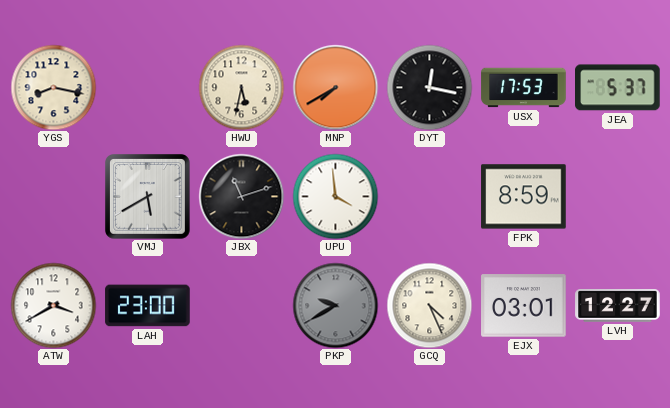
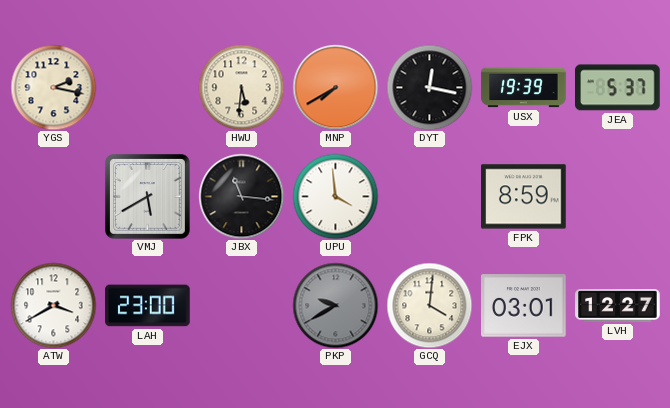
YGS: 8:17 -> 2:17
HWU: 5:32 -> 5:31
USX: 17:53 -> 19:39
JBX: 11:12 -> 11:16
GCQ: 4:26 -> 4:01
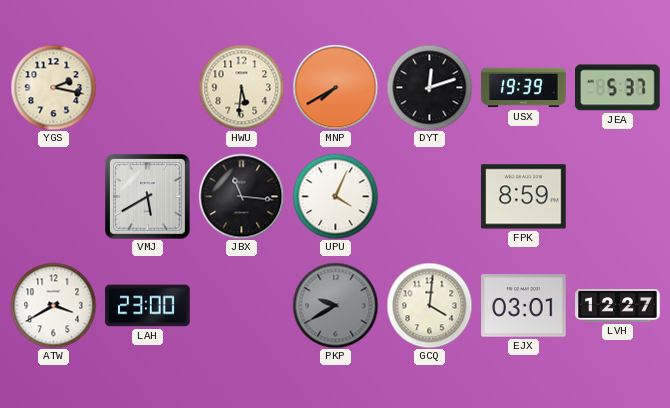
DYT: 12:17 -> 12:12
UPU: 3:59 -> 4:04
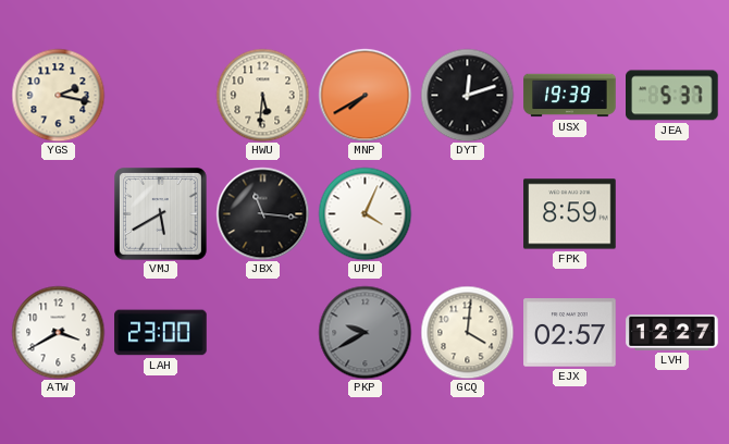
EJX: 03:01 -> 02:57
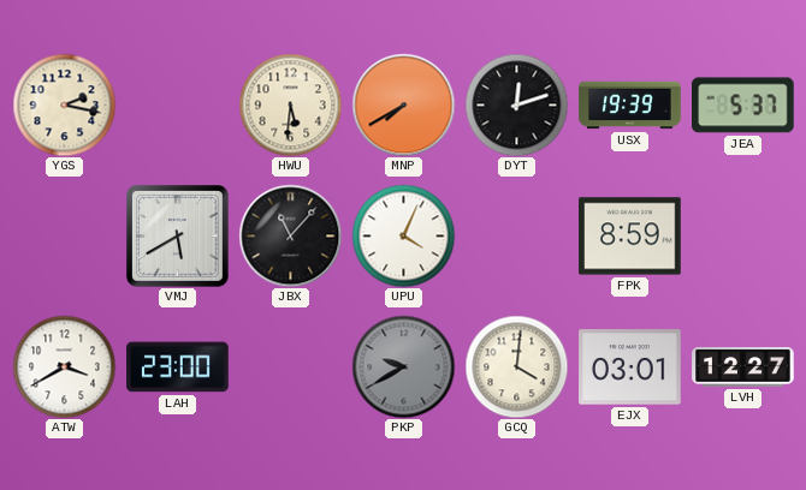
JBX: 11:16 -> 11:07
EJX: 02:57 -> 03:01
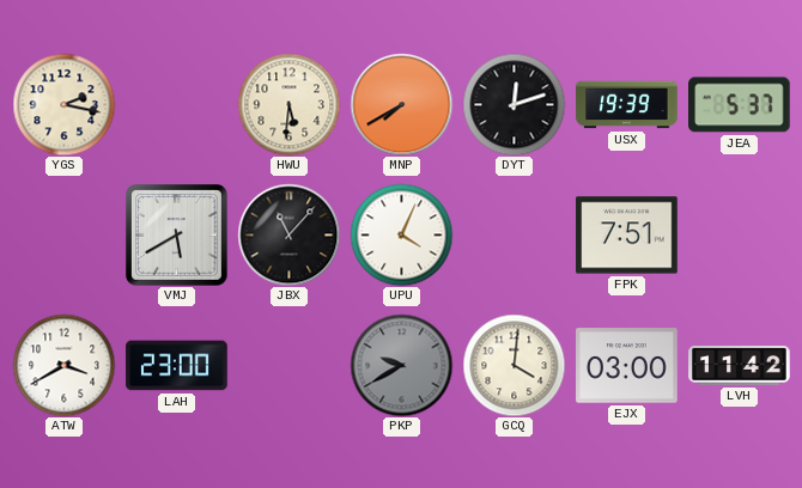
FPK: 8:59 -> 7:51
EJX: 03:01 -> 03:00
LVH: 12:27 -> 11:42
